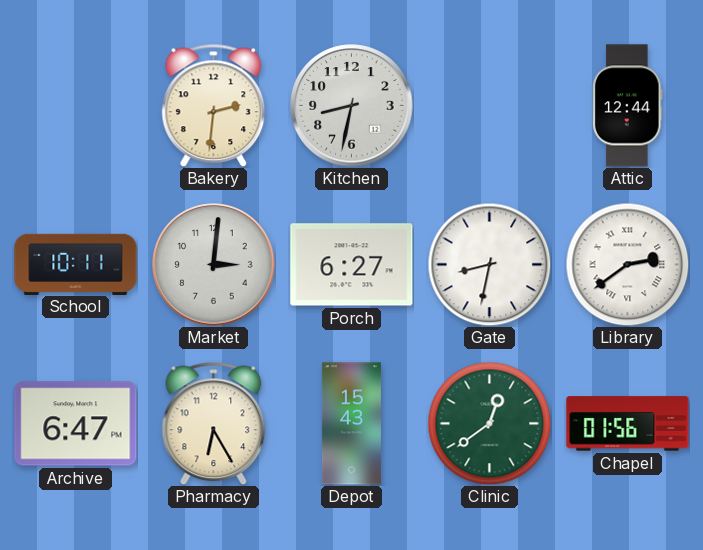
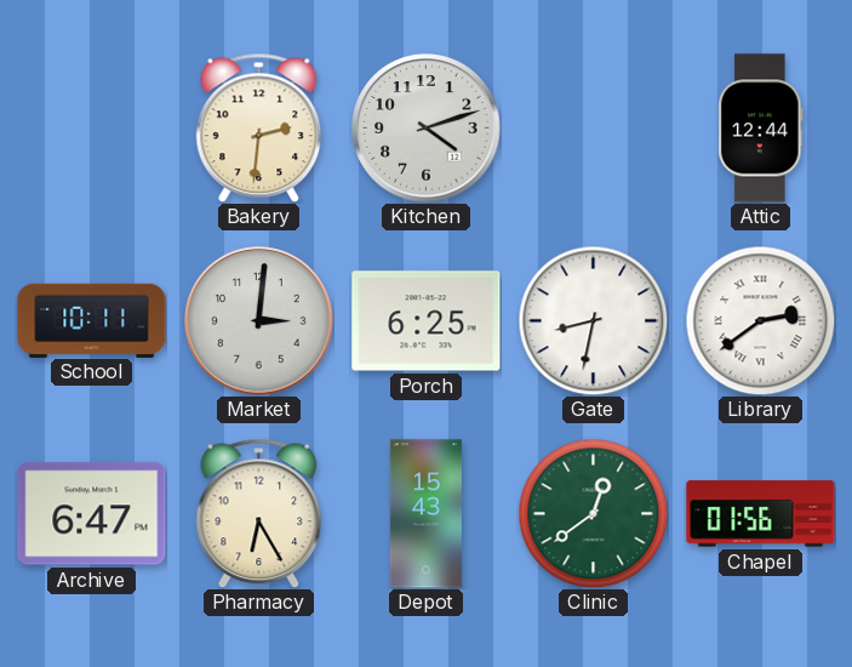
Kitchen: 8:32 -> 4:12
Porch: 6:27 -> 6:25
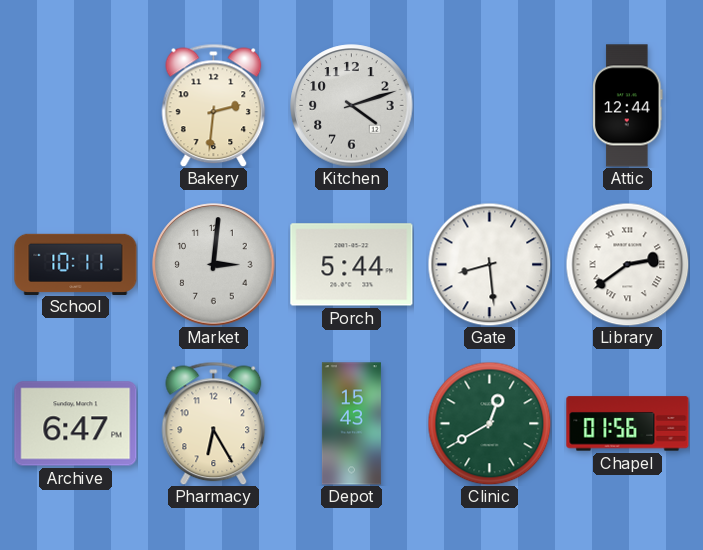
Porch: 6:25 -> 5:44
Gate: 8:32 -> 8:29
Clinic: 12:39 -> 12:40
